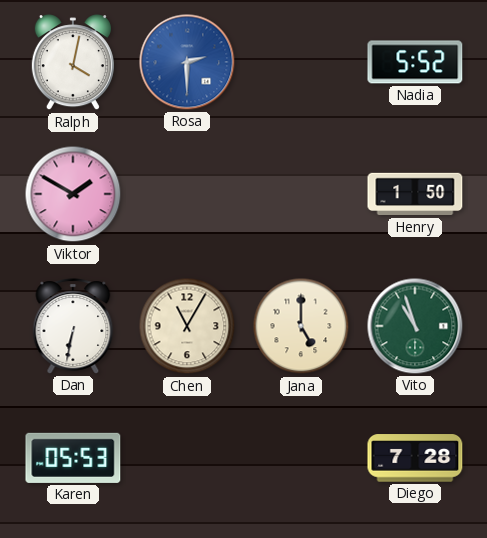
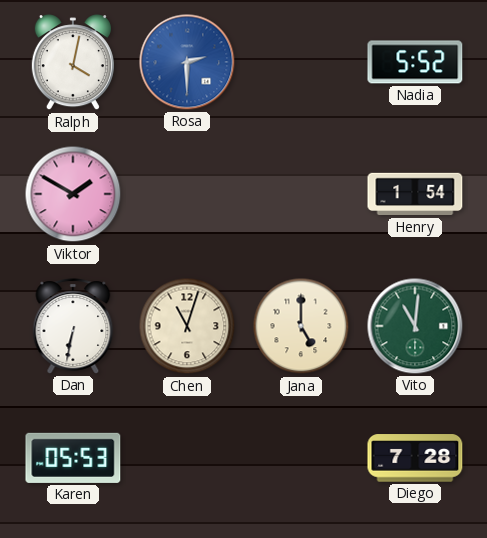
Henry: 1:50 -> 1:54
Chen: 11:05 -> 11:03
Vito: 10:57 -> 11:01
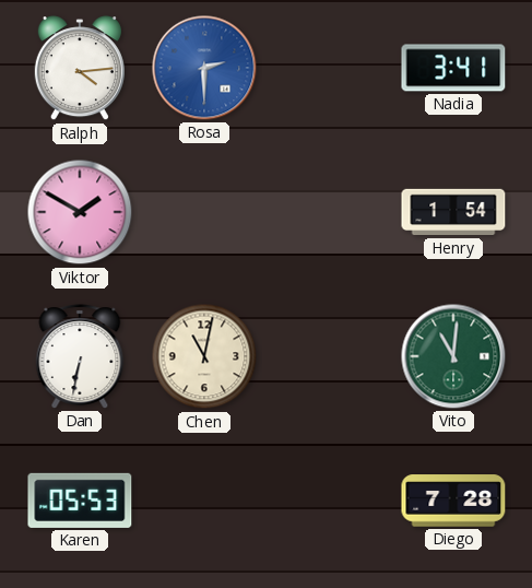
Ralph: 4:02 -> 4:14
Nadia: 5:52 -> 3:41
Chen: 11:03 -> 11:02
Jana: 5:00 -> none
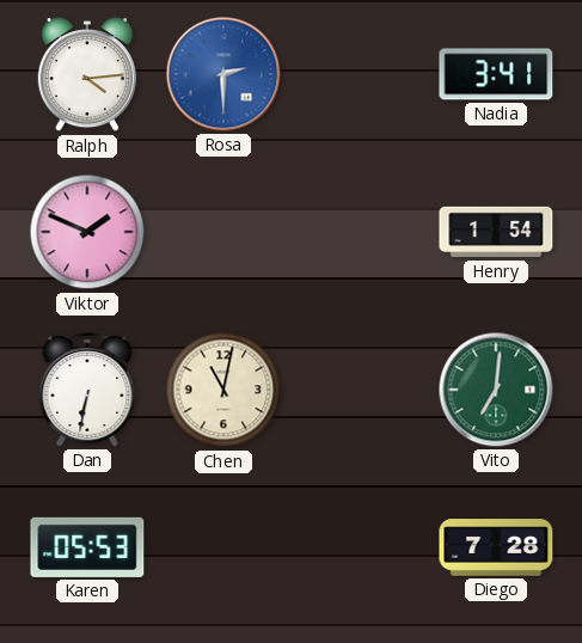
Viktor: 1:50 -> 1:49
Vito: 11:01 -> 7:01
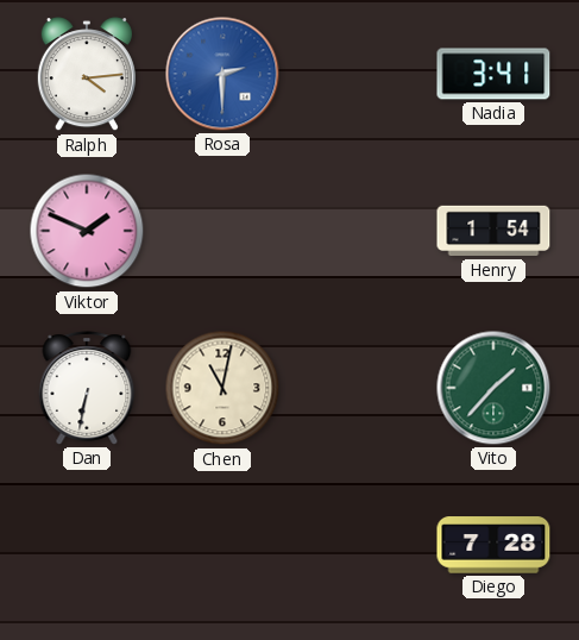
Vito: 7:01 -> 1:37
Karen: 05:53 -> none
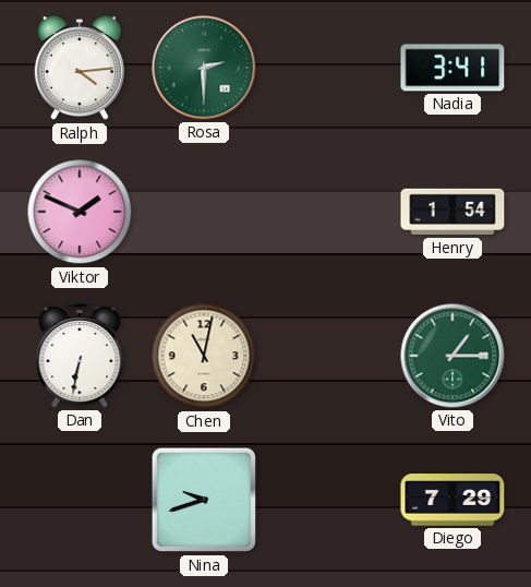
Rosa dial: blue -> green
Vito: 1:37 -> 1:15
Nina: none -> 9:42
Diego: 7:28 -> 7:29
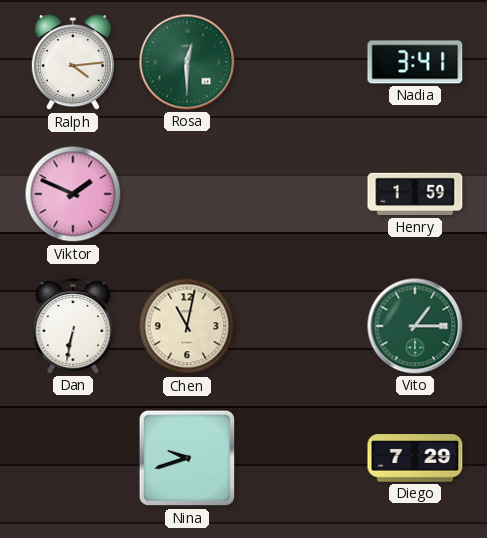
Rosa: 2:30 -> 12:30
Henry: 1:54 -> 1:59
